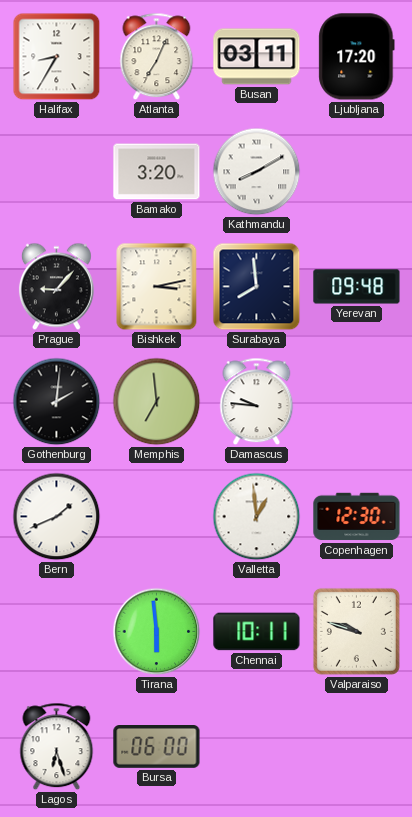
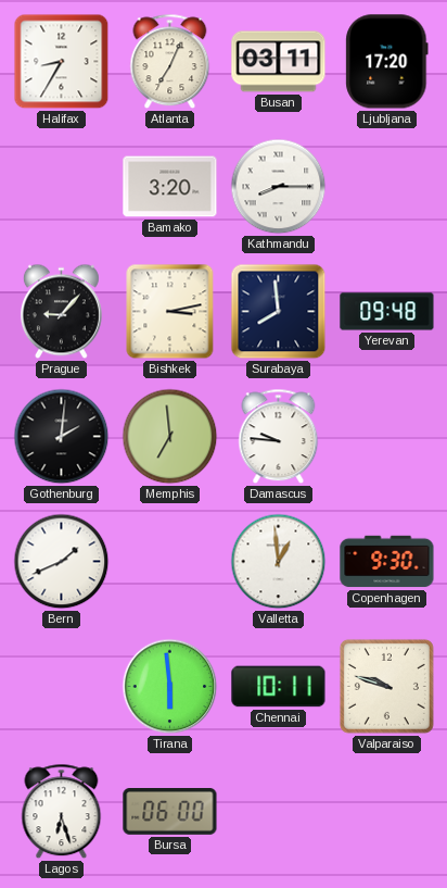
Kathmandu: 8:10 -> 8:15
Copenhagen: 12:30 -> 9:30
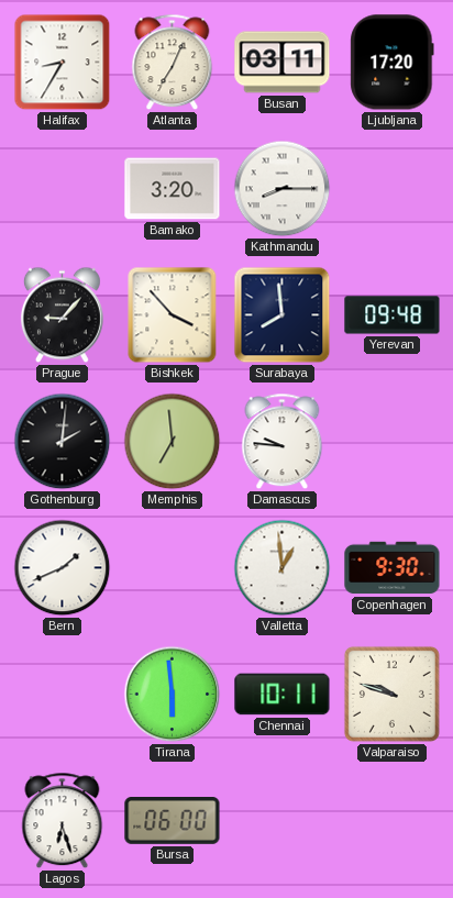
Bishkek: 3:13 -> 3:53
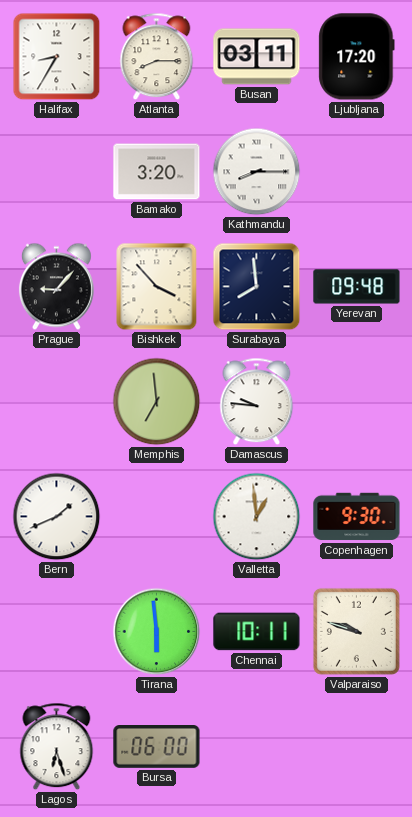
Atlanta: 7:04 -> 8:15
Gothenburg: 2:01 -> none
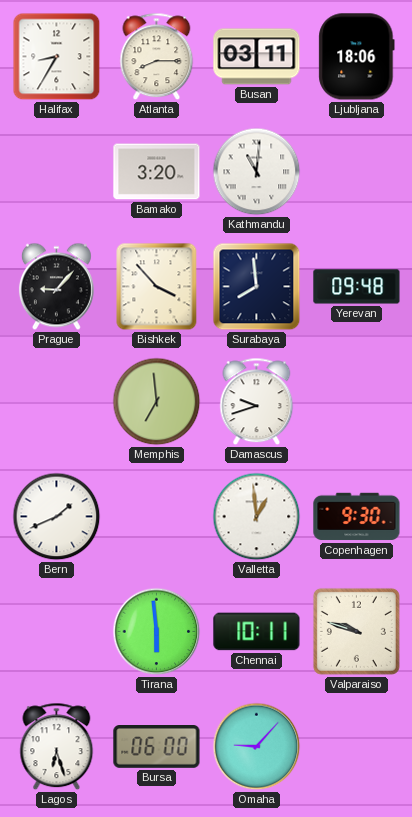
Ljubljana: 17:20 -> 18:06
Kathmandu: 8:15 -> 11:01
Damascus: 9:46 -> 9:42
Omaha: none -> 9:07
